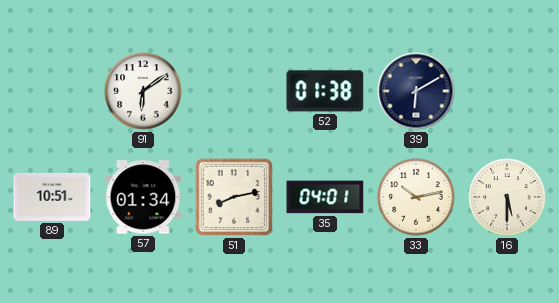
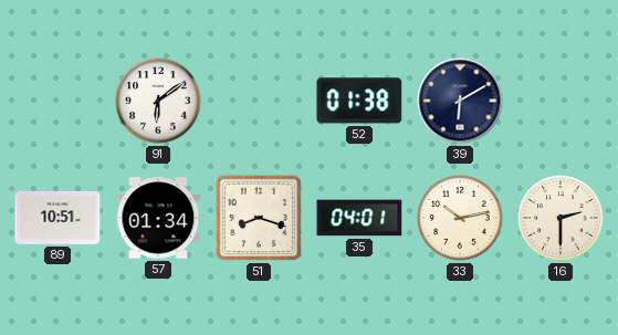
51: 8:13 -> 8:18
16: 5:30 -> 2:30
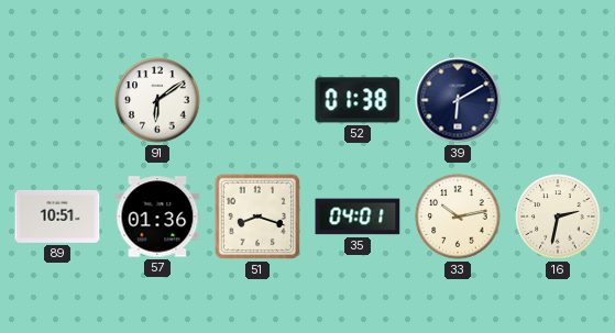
57: 01:34 -> 01:36
16: 2:30 -> 2:32
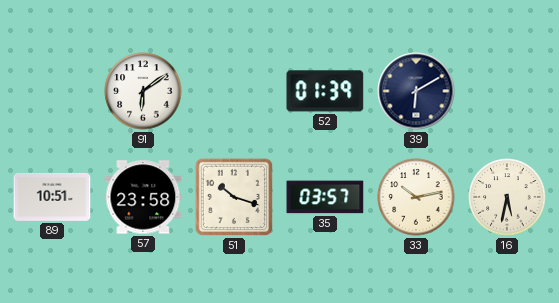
52: 01:38 -> 01:39
57: 01:36 -> 23:58
51: 8:18 -> 10:18
35: 04:01 -> 03:57
16: 2:32 -> 5:32
